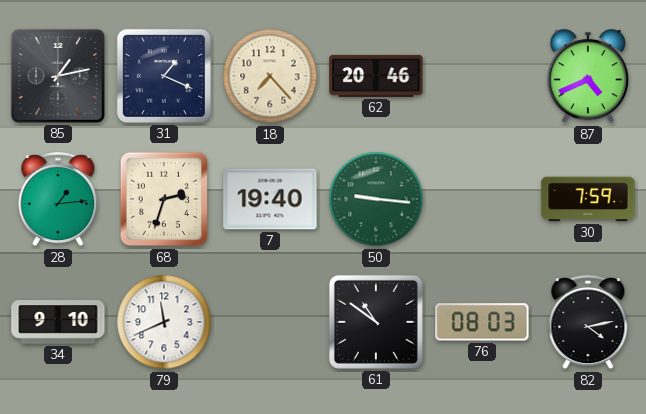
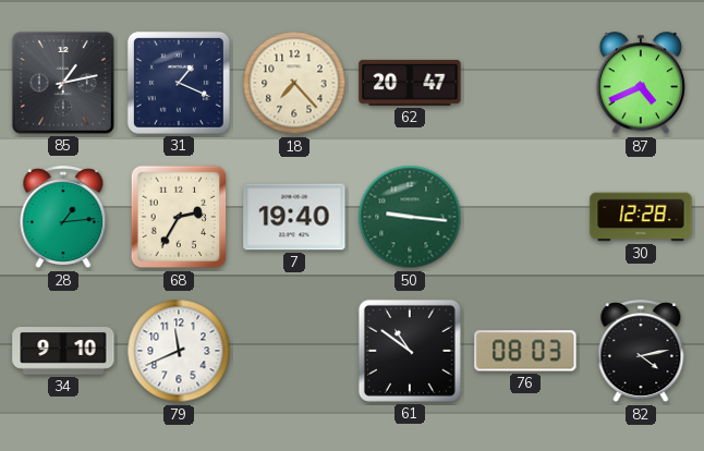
62: 20:46 -> 20:47
68: 2:33 -> 2:35
30: 7:59 -> 12:28
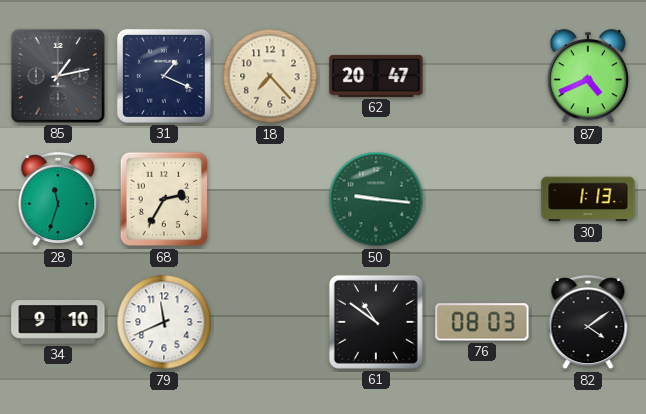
28: 1:14 -> 11:33
7: 19:40 -> none
30: 12:28 -> 1:13
82: 4:13 -> 4:09
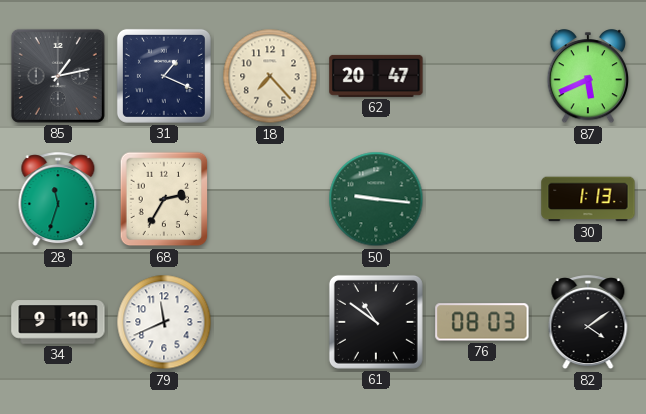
87: 4:41 -> 5:41
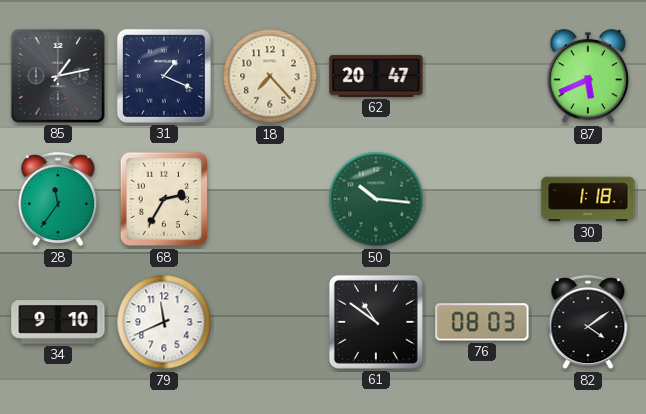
28: 11:33 -> 11:36
50: 9:16 -> 10:16
30: 1:13 -> 1:18
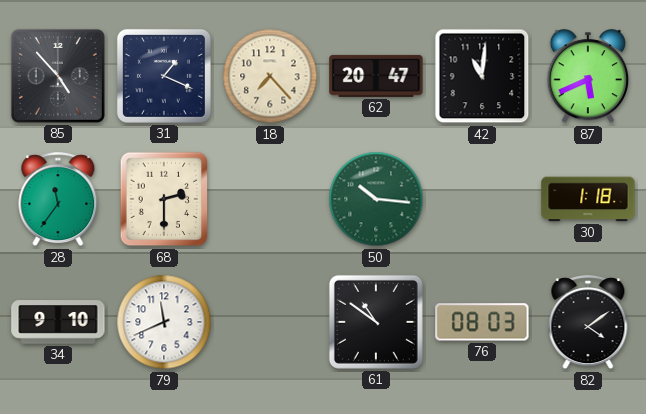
85: 1:13 -> 4:53
42: none -> 11:01
68: 2:35 -> 2:30
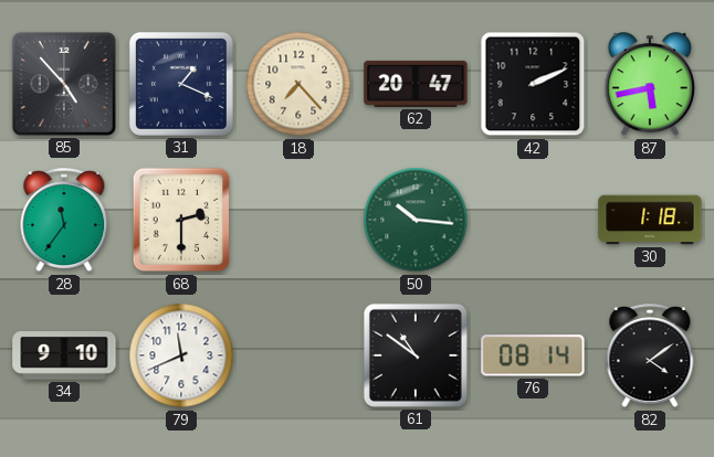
42: 11:01 -> 2:11
87: 5:41 -> 5:43
76: 08:03 -> 08:14
